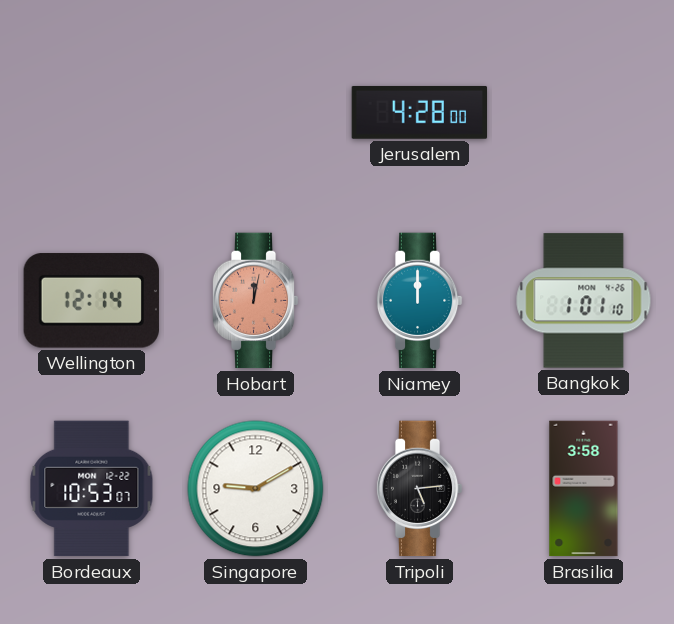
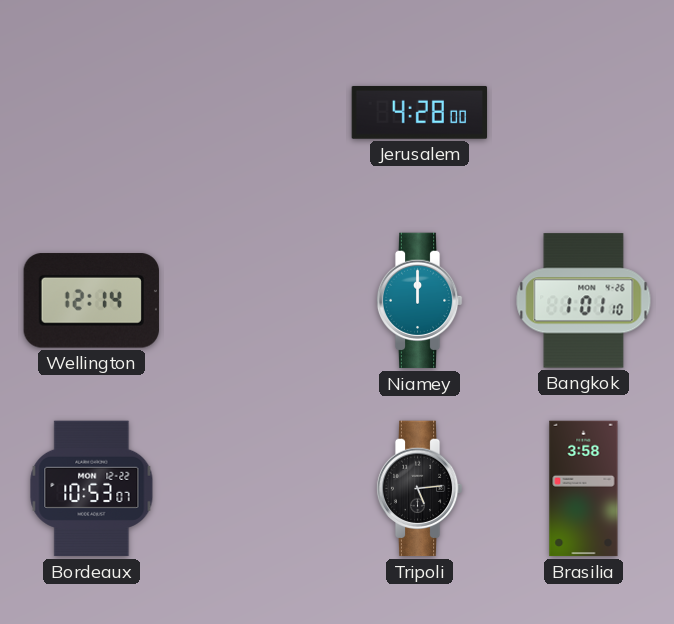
Hobart: 12:02 -> none
Singapore: 9:10 -> none
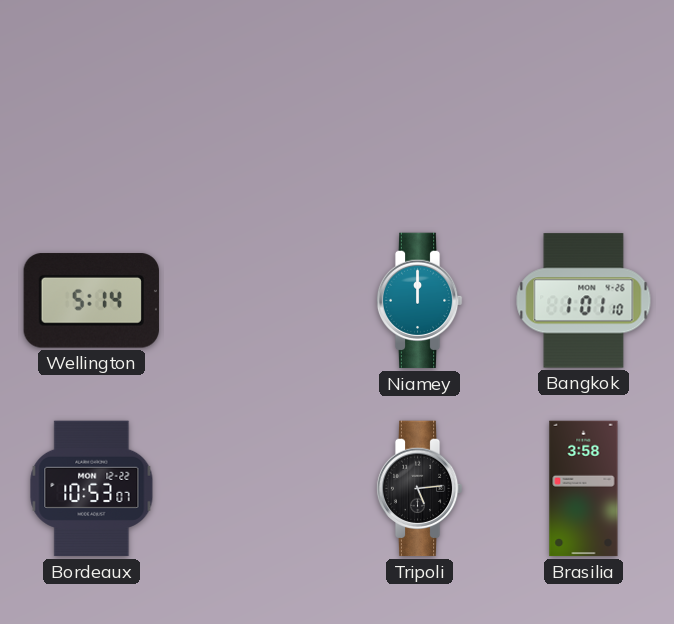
Jerusalem: 4:28 -> none
Wellington: 12:14 -> 5:14
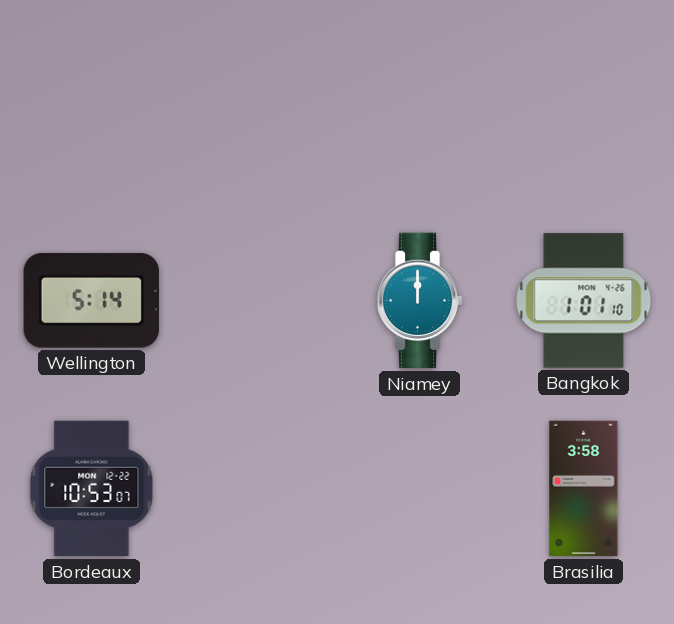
Tripoli: 5:14 -> none
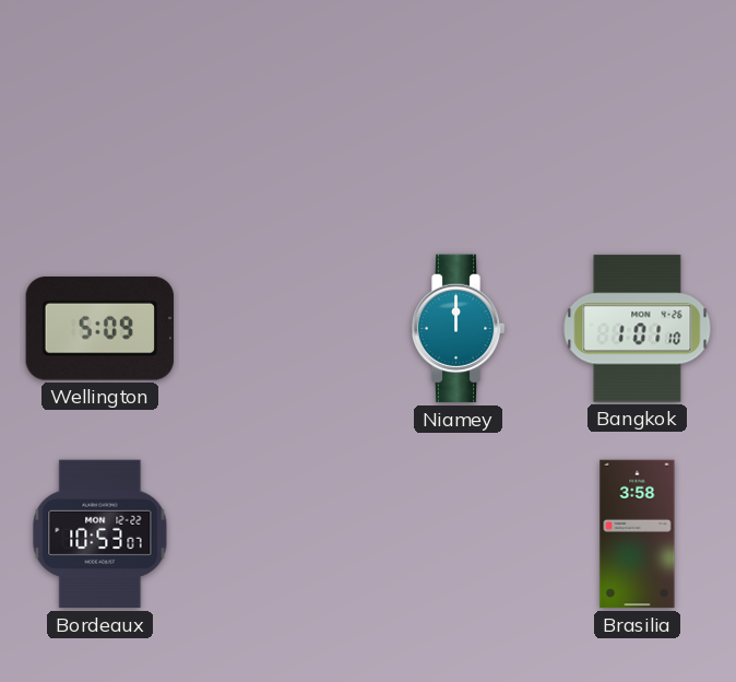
Wellington: 5:14 -> 5:09
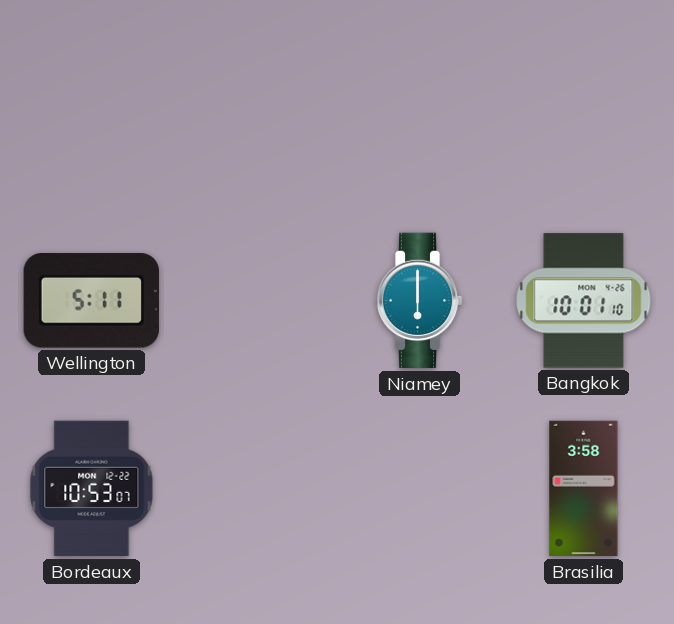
Wellington: 5:09 -> 5:11
Niamey: 12:00 -> 6:00
Bangkok: 1:01 -> 10:01
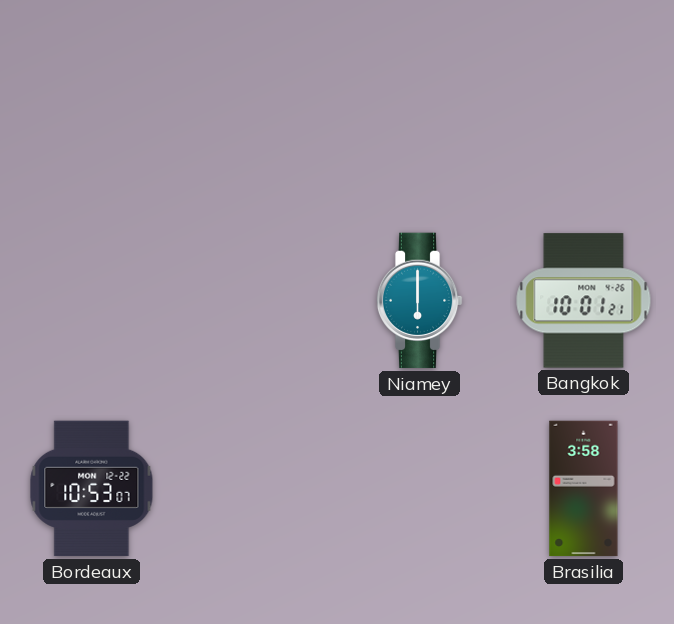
Wellington: 5:11 -> none
Bangkok: 10:01:10 -> 10:01:21
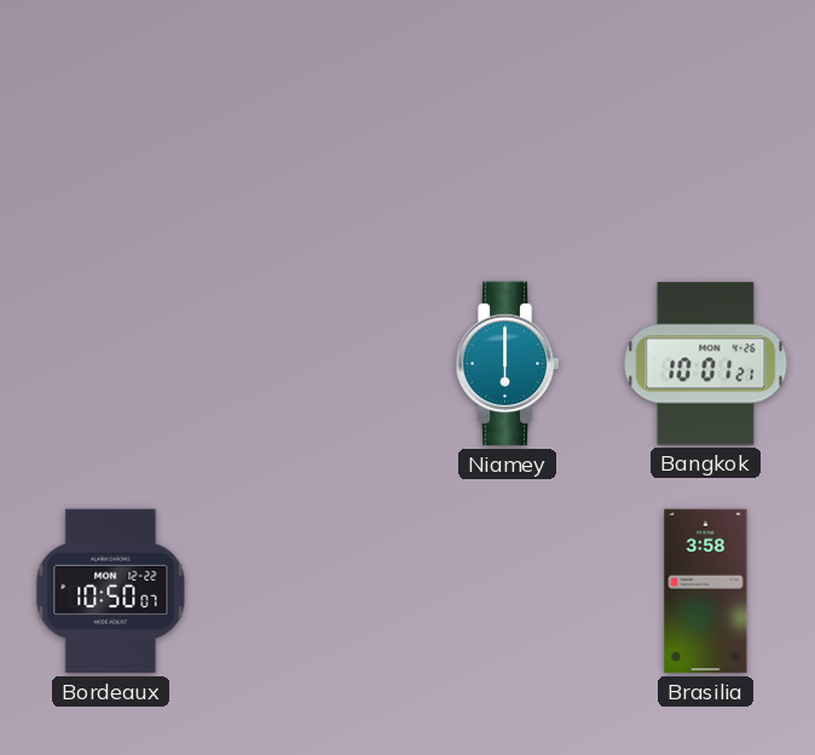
Bordeaux: 10:53 -> 10:50
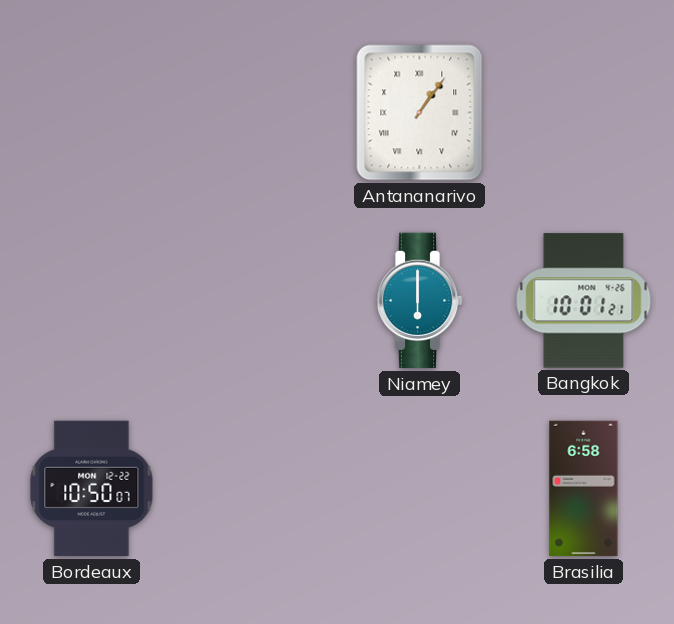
Antananarivo: none -> 1:06
Brasilia: 3:58 -> 6:58
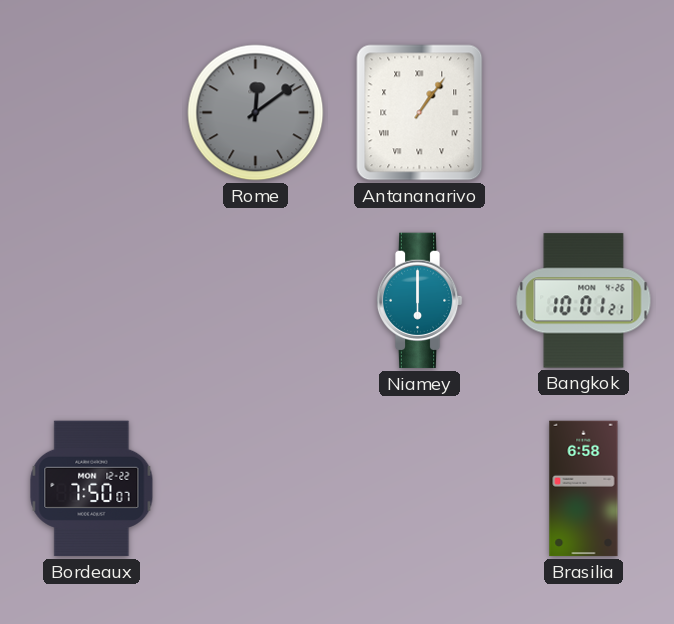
Rome: none -> 12:09
Bordeaux: 10:50 -> 7:50
